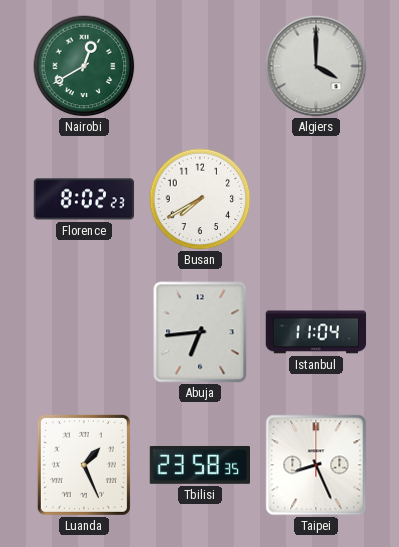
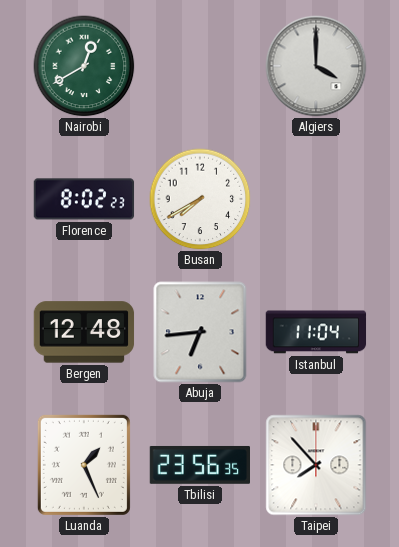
Bergen: none -> 12:48
Tbilisi: 23:58 -> 23:56
Taipei: 8:26 -> 7:53
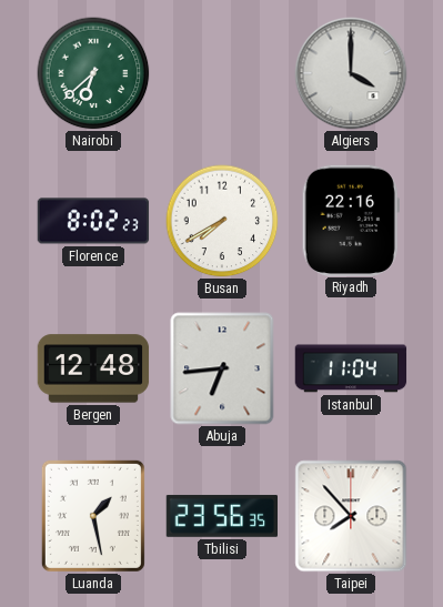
Nairobi: 12:40 -> 6:38
Riyadh: none -> 22:16
Luanda: 1:26 -> 1:28
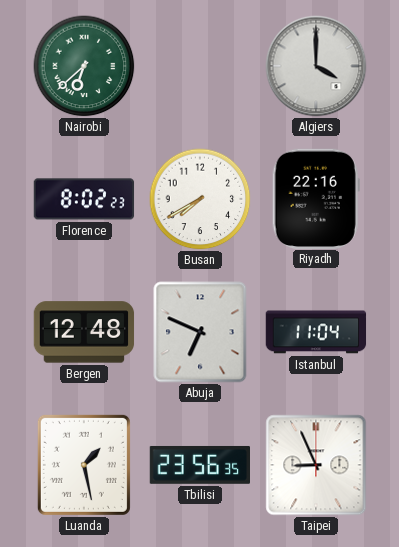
Abuja: 6:44 -> 6:49
Taipei: 7:53 -> 8:56
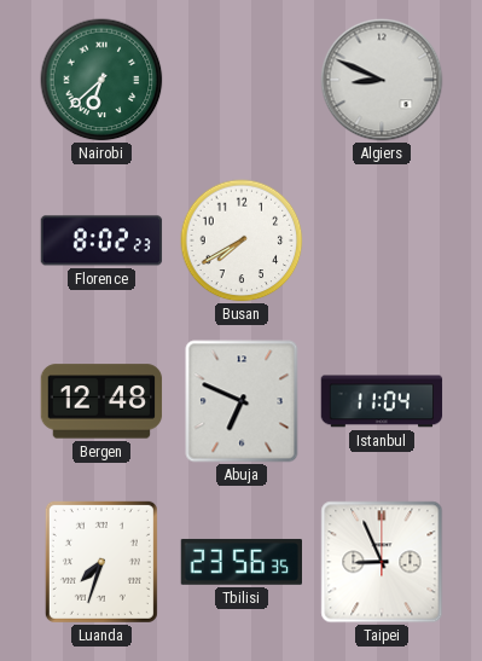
Algiers: 4:00 -> 8:49
Riyadh: 22:16 -> none
Luanda: 1:28 -> 7:33
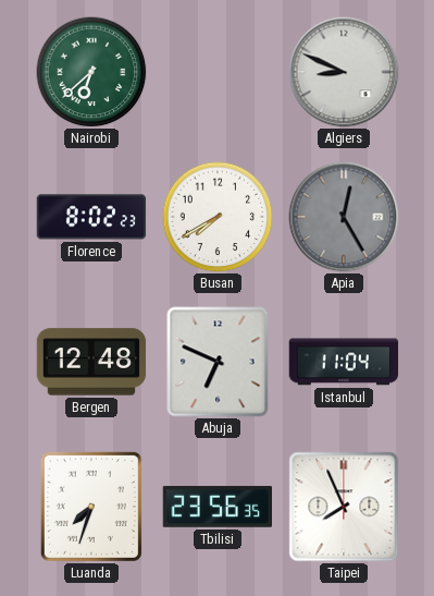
Apia: none -> 12:25
Taipei: 8:56 -> 7:56
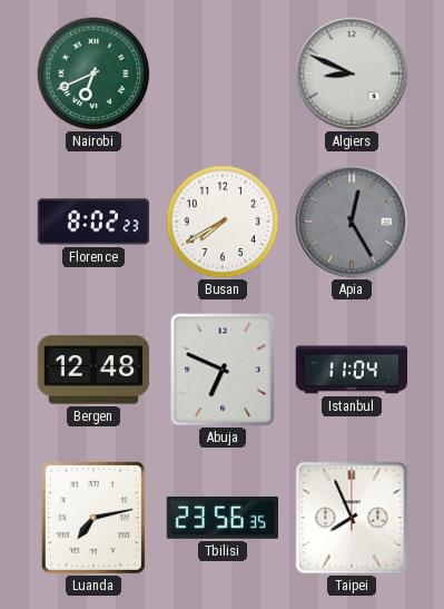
Nairobi: 6:38 -> 6:41
Luanda: 7:33 -> 7:13
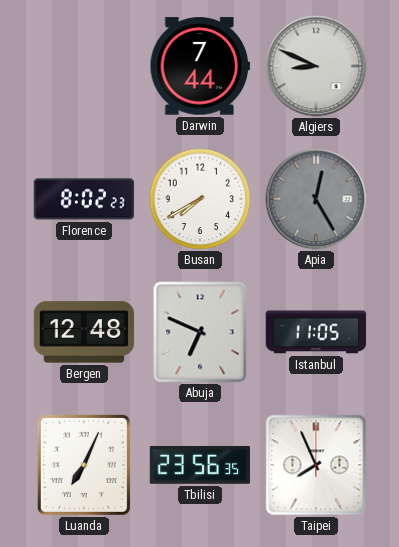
Nairobi: 6:41 -> none
Darwin: none -> 7:44
Istanbul: 11:04 -> 11:05
Luanda: 7:13 -> 7:04
